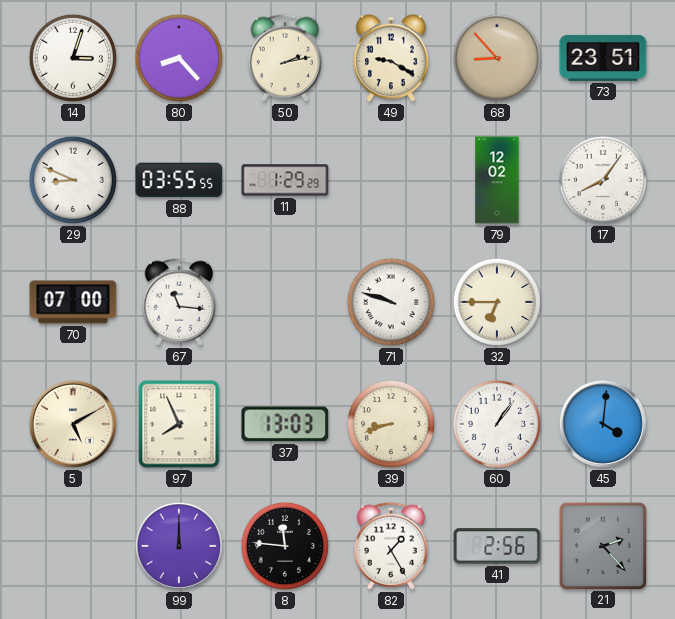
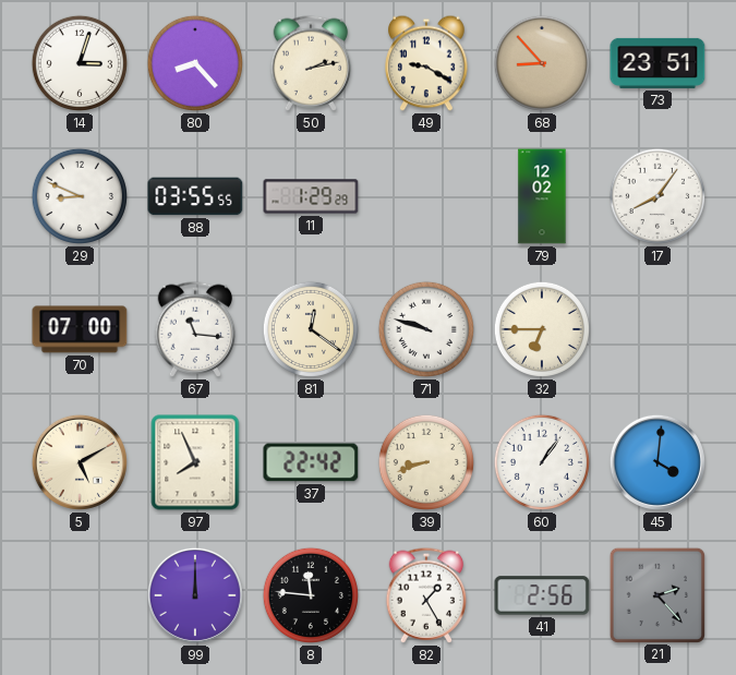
81: none -> 12:21
37: 13:03 -> 22:42
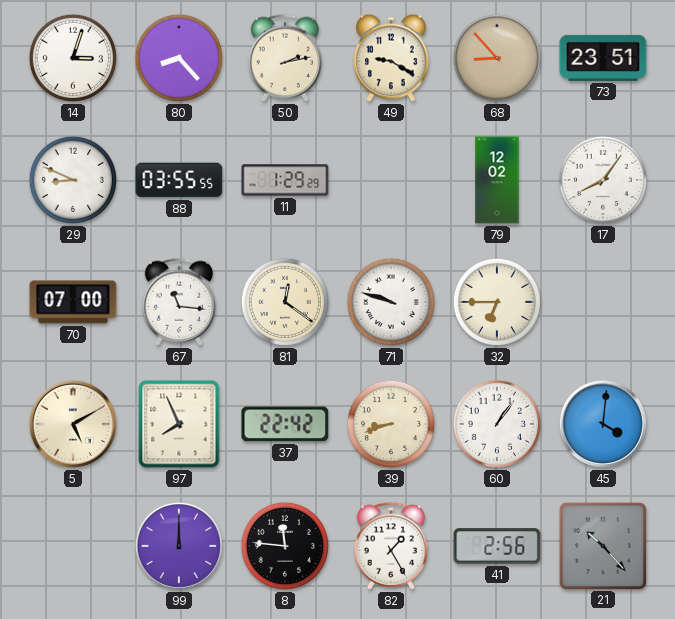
21: 2:23 -> 10:23
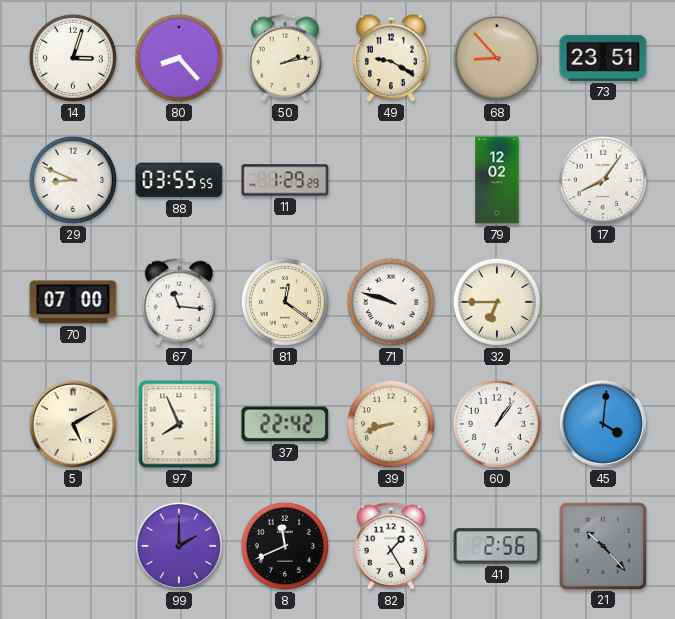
99: 12:00 -> 2:00
8: 11:46 -> 11:41
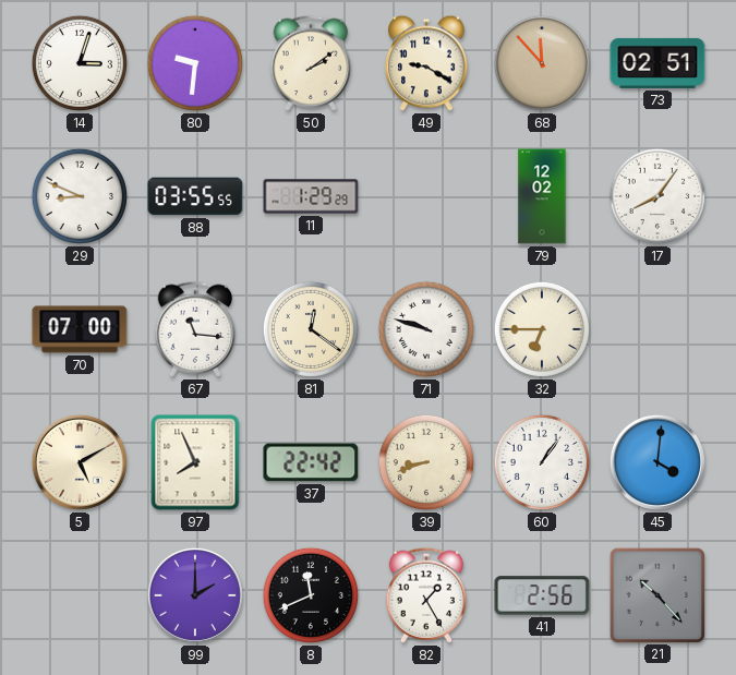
80: 8:23 -> 9:31
50: 2:13 -> 2:09
68: 8:53 -> 11:53
73: 23:51 -> 02:51
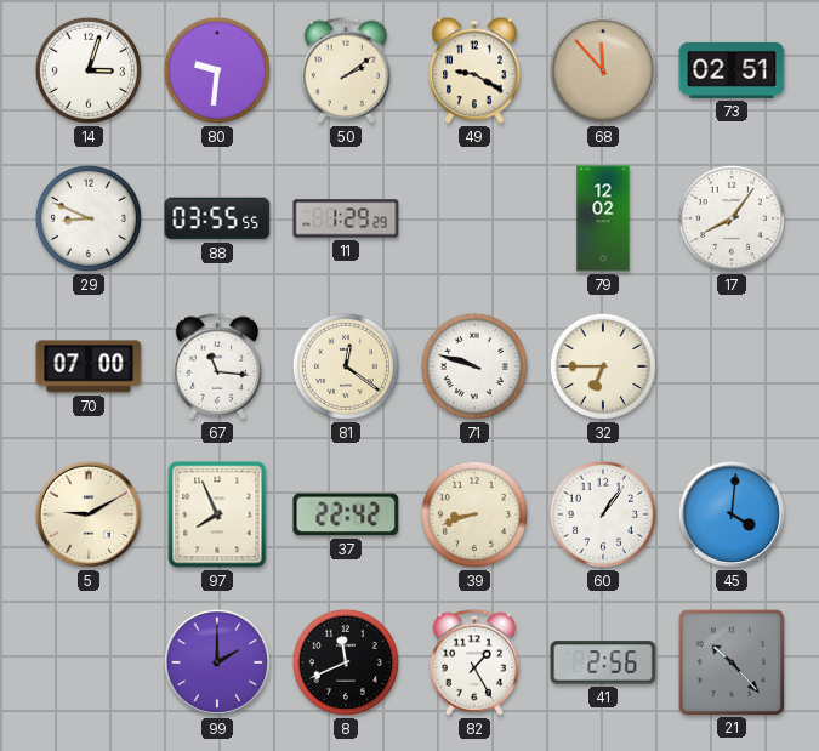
5: 5:10 -> 9:10
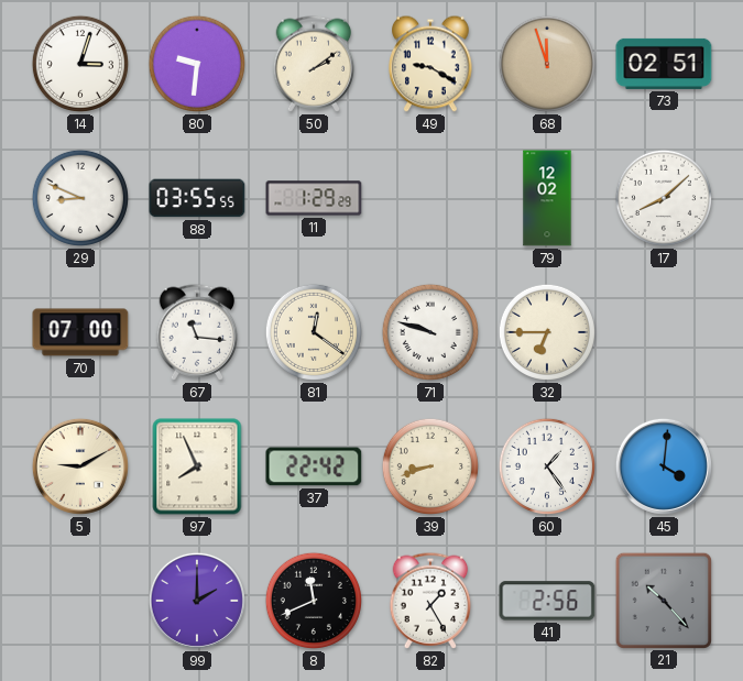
68: 11:53 -> 11:57
17: 8:06 -> 8:08
60: 1:06 -> 1:24
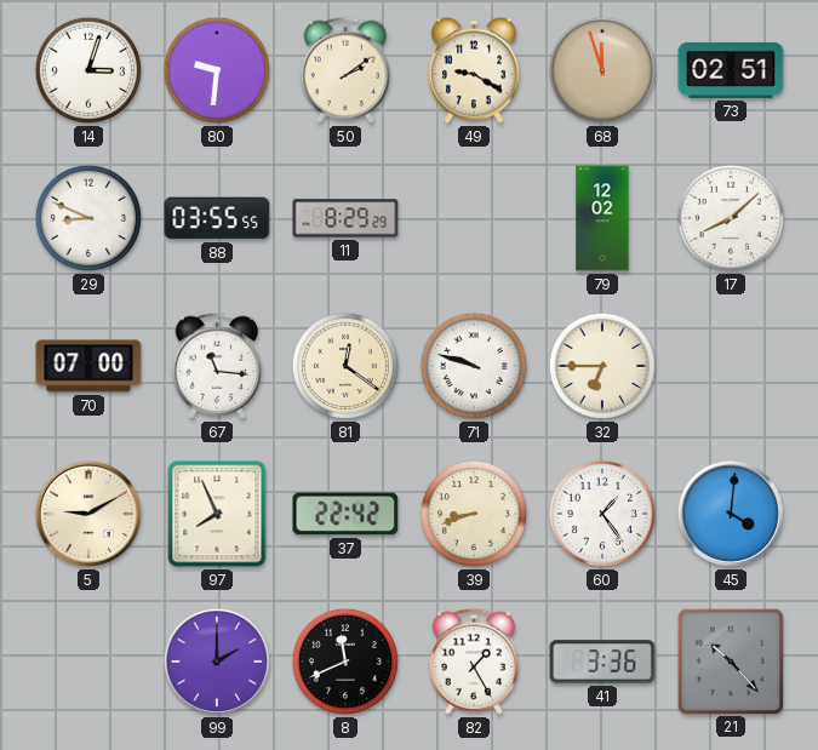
11: 1:29 -> 8:29
41: 2:56 -> 3:36
